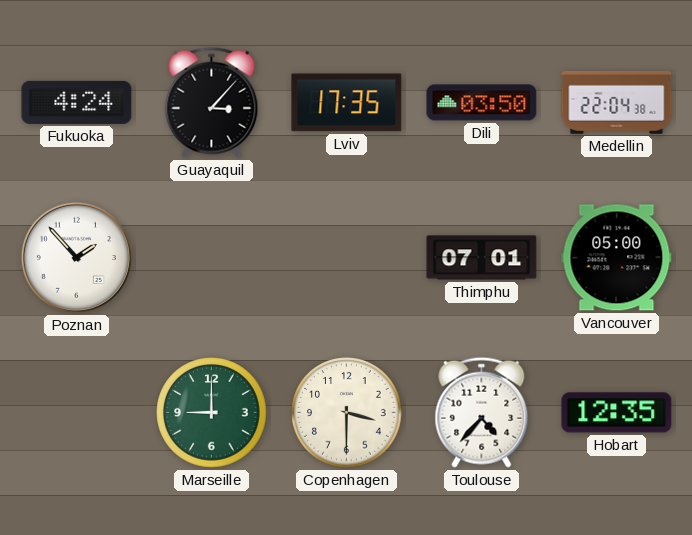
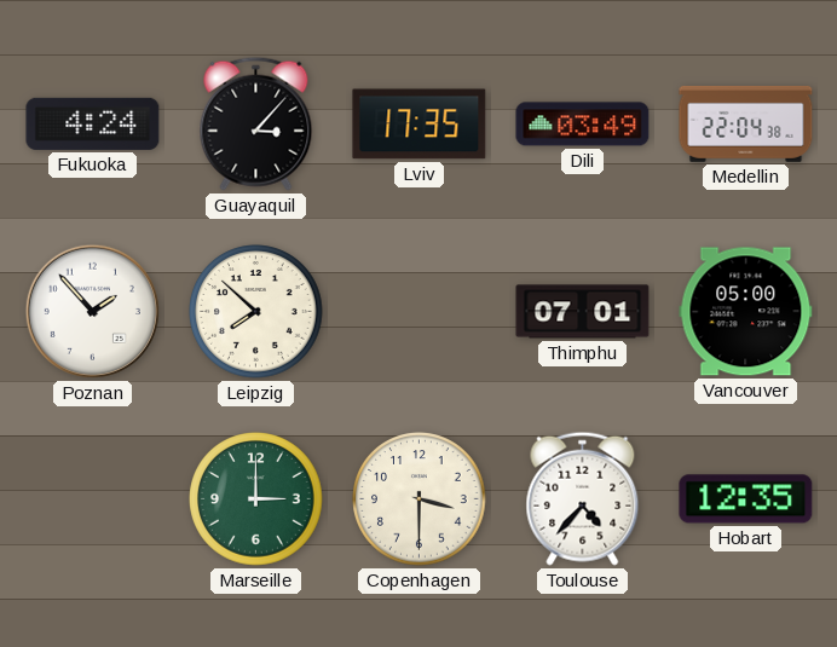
Dili: 03:50 -> 03:49
Leipzig: none -> 7:52
Marseille: 9:00 -> 3:00
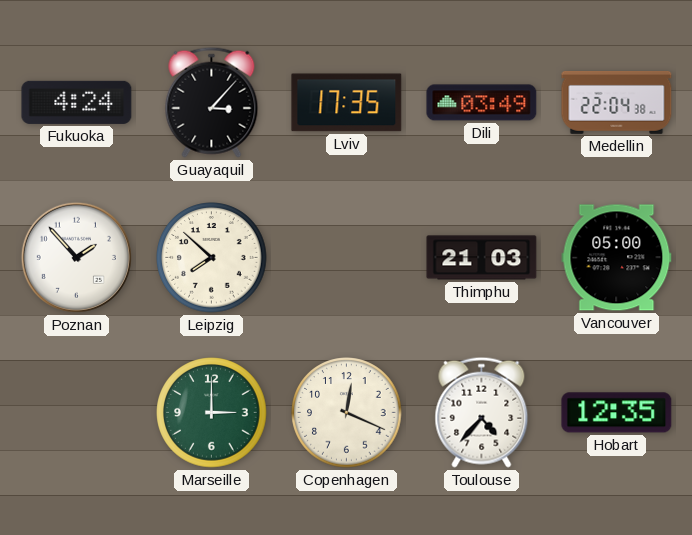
Thimphu: 07:01 -> 21:03
Copenhagen: 3:30 -> 12:19
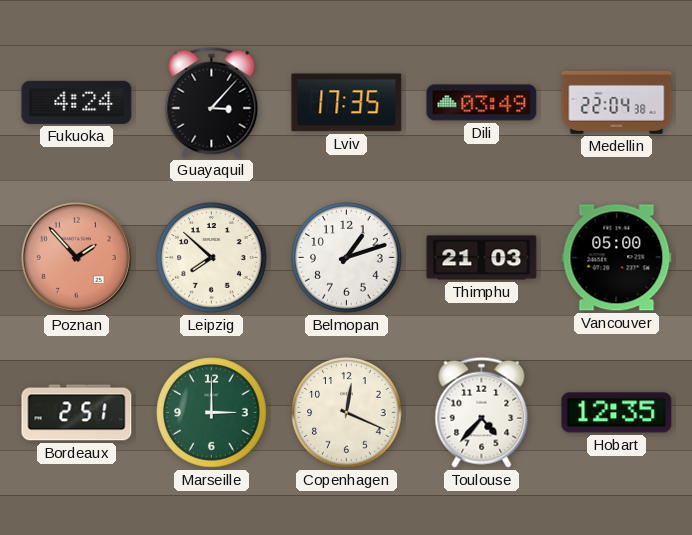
Poznan dial: white -> salmon
Belmopan: none -> 1:12
Bordeaux: none -> 2:51
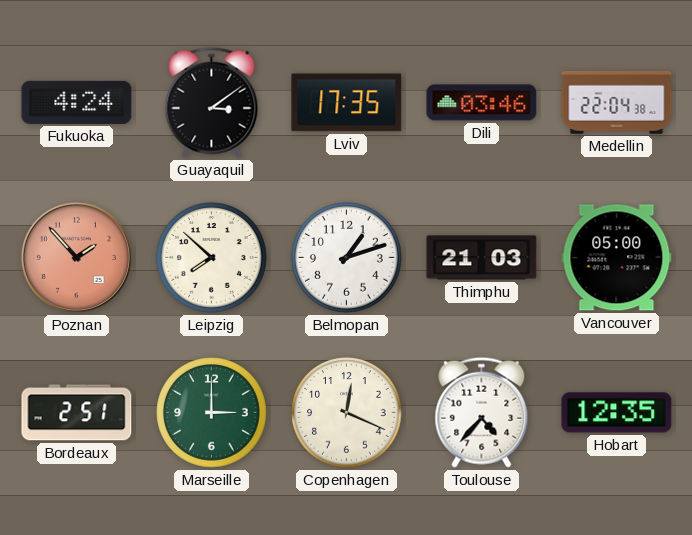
Guayaquil: 3:07 -> 3:09
Dili: 03:49 -> 03:46
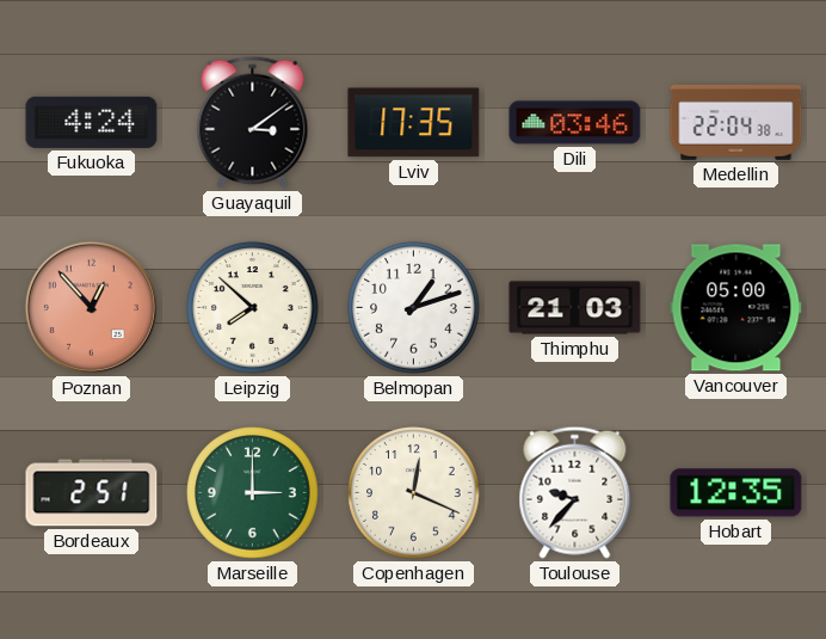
Poznan: 1:53 -> 12:53
Toulouse: 4:37 -> 9:37
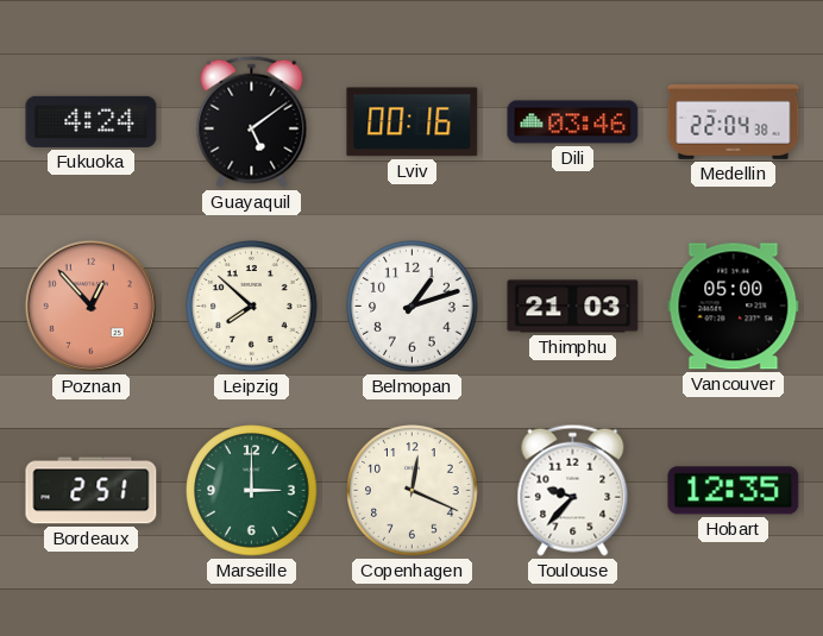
Guayaquil: 3:09 -> 5:09
Lviv: 17:35 -> 00:16
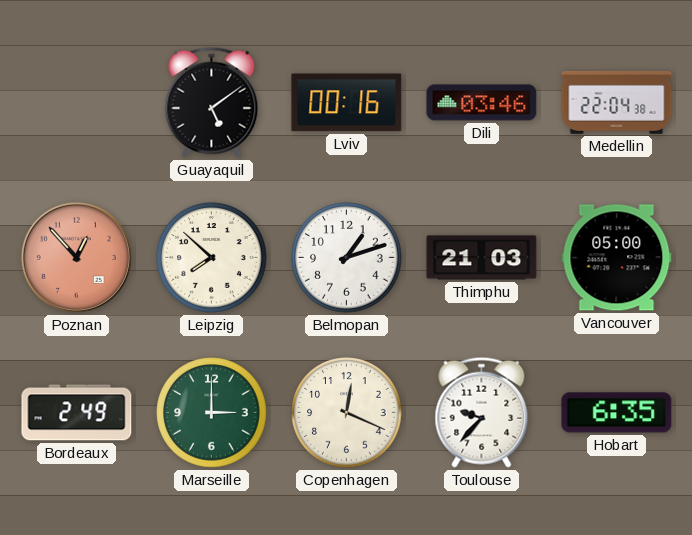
Fukuoka: 4:24 -> none
Bordeaux: 2:51 -> 2:49
Hobart: 12:35 -> 6:35
